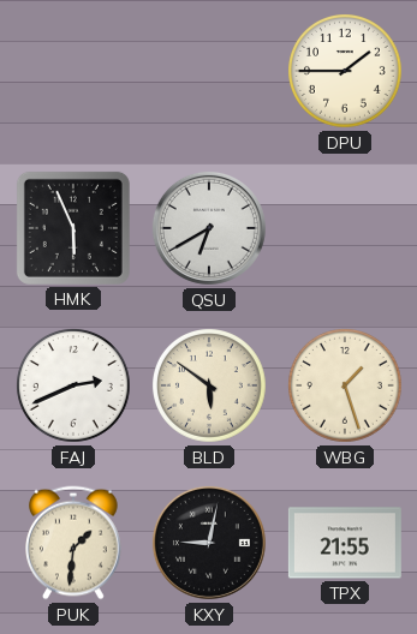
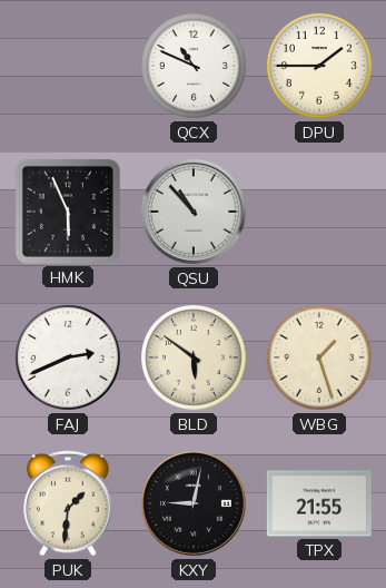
QCX: none -> 10:49
QSU: 6:40 -> 10:53
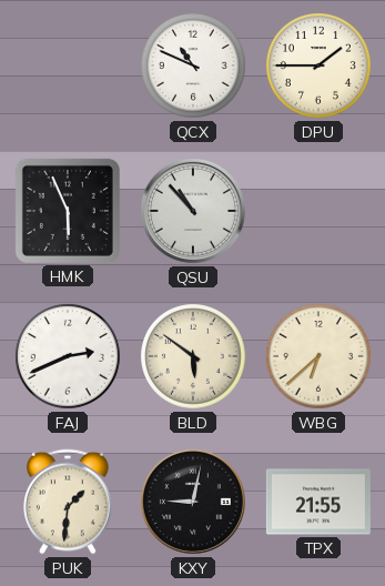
WBG: 1:27 -> 6:38
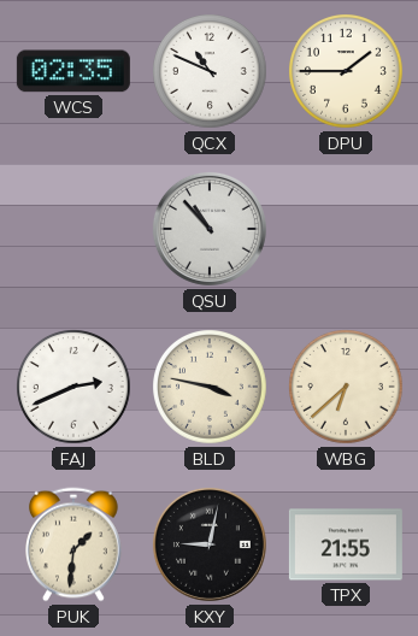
WCS: none -> 02:35
HMK: 5:56 -> none
BLD: 5:51 -> 3:47
